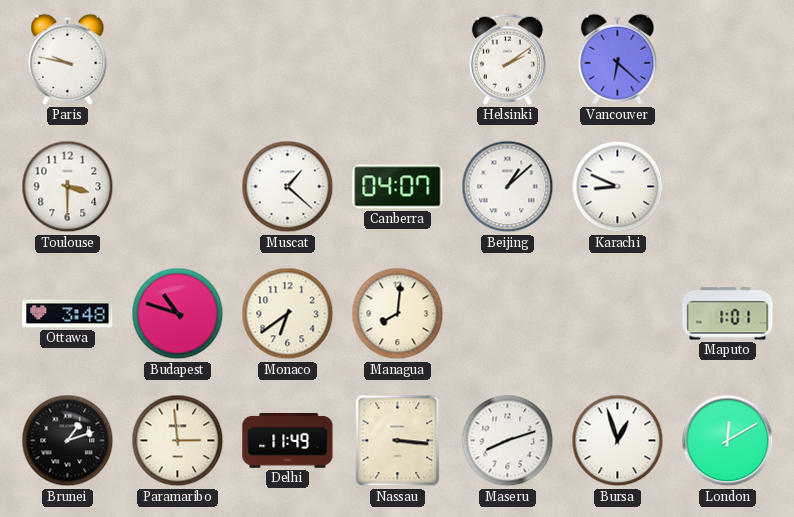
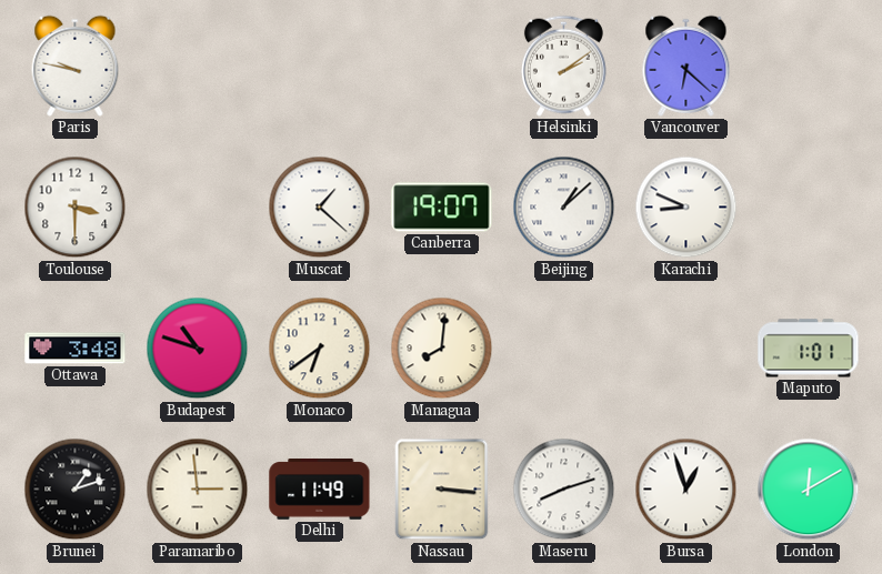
Canberra: 04:07 -> 19:07
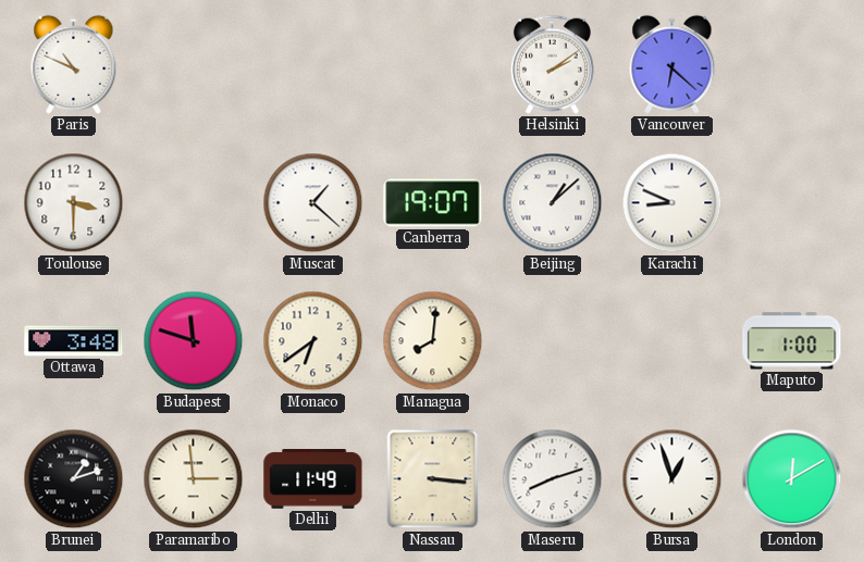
Paris: 9:47 -> 10:49
Budapest: 10:48 -> 11:48
Maputo: 1:01 -> 1:00
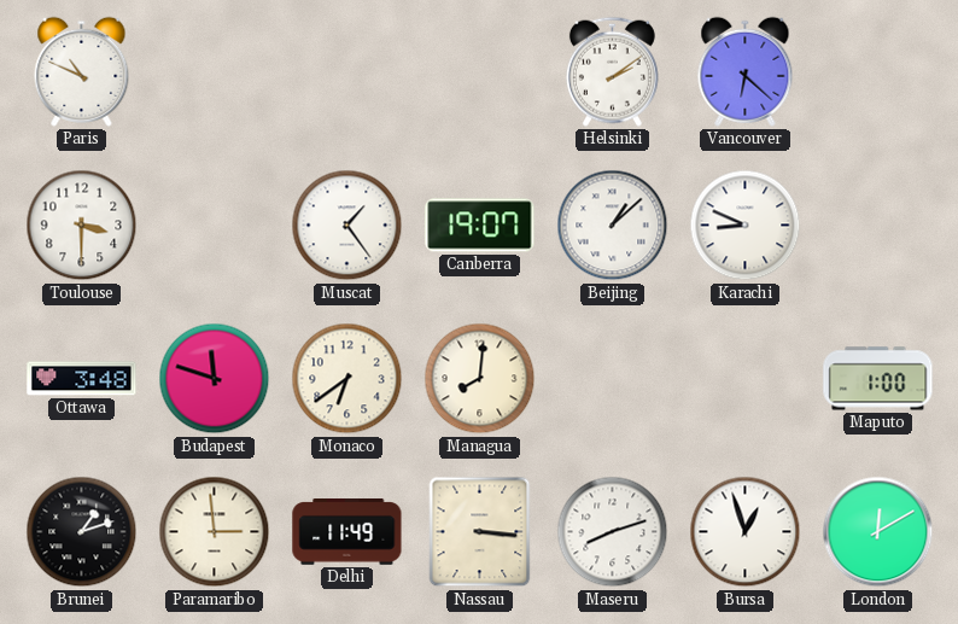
Muscat: 1:22 -> 1:24
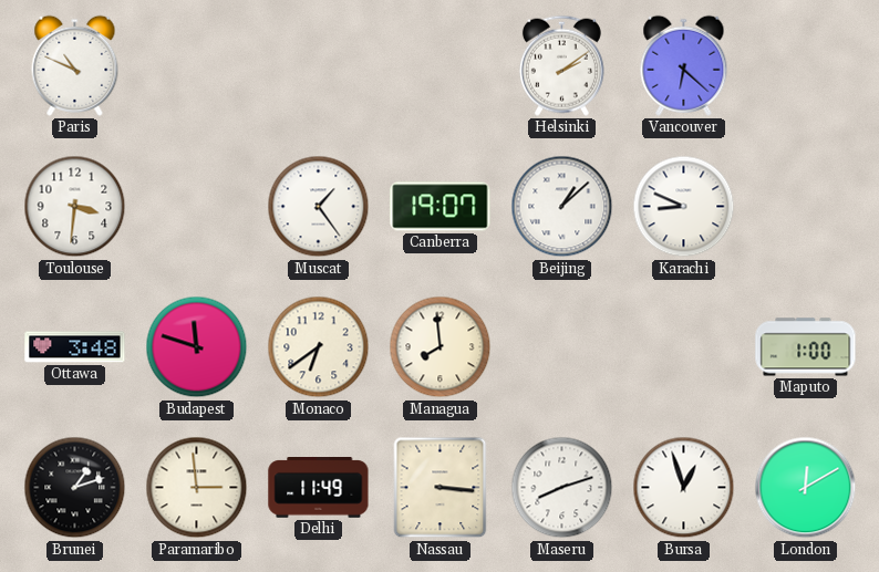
Toulouse: 3:30 -> 3:31
Managua: 8:01 -> 7:59
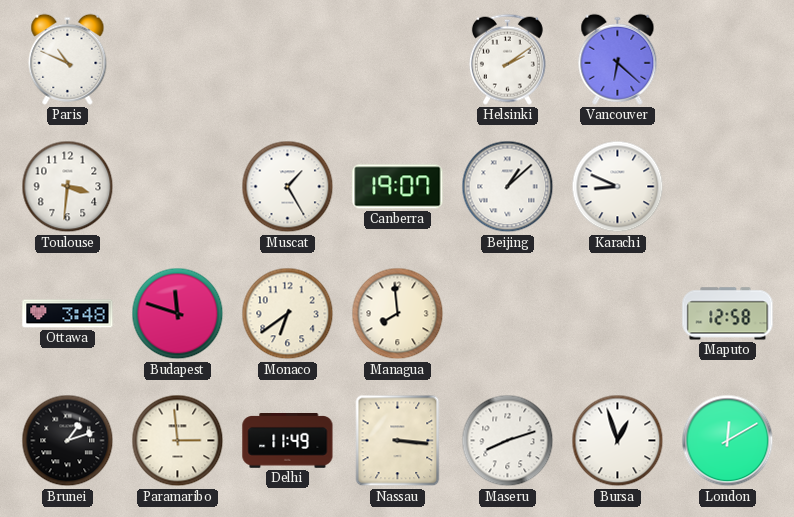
Muscat: 1:24 -> 1:25
Maputo: 1:00 -> 12:58
